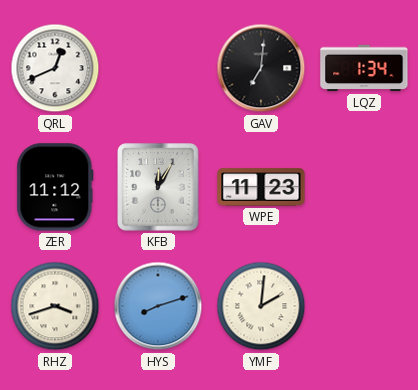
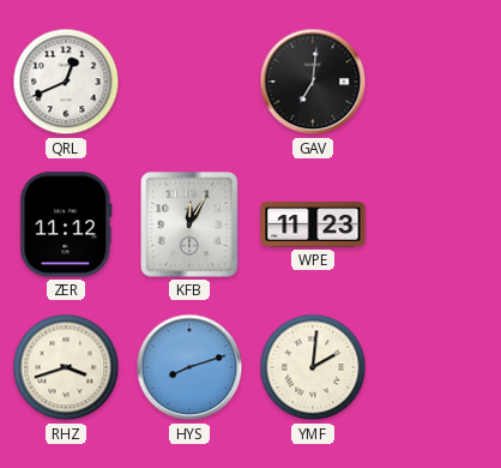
LQZ: 1:34 -> none
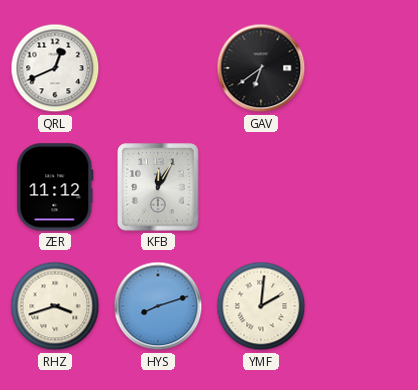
GAV: 7:01 -> 6:39
WPE: 11:23 -> none
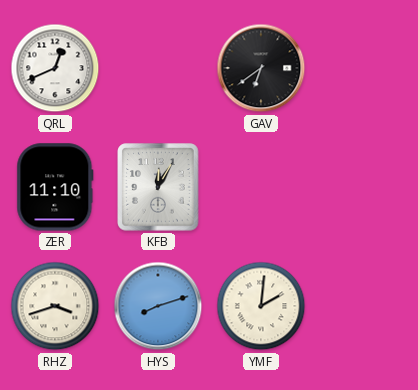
ZER: 11:12 -> 11:10
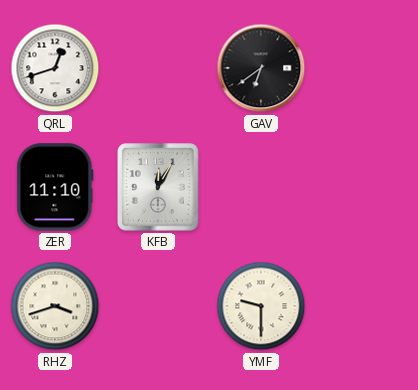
QRL: 12:41 -> 12:42
HYS: 8:12 -> none
YMF: 2:01 -> 9:30
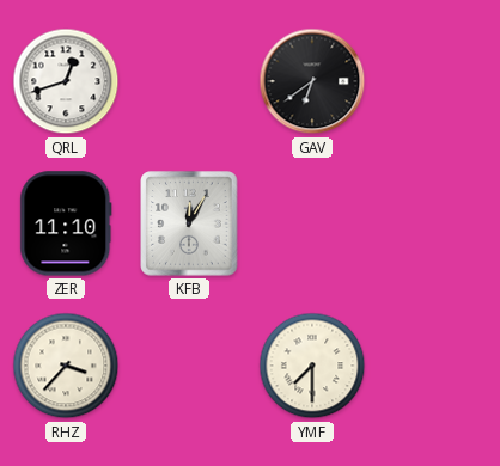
RHZ: 3:42 -> 3:37
YMF: 9:30 -> 7:30
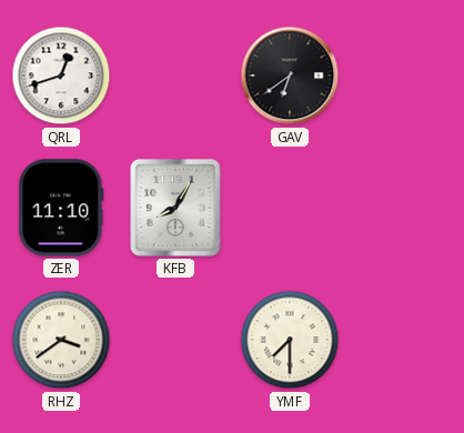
KFB: 12:05 -> 8:05
RHZ: 3:37 -> 3:39
